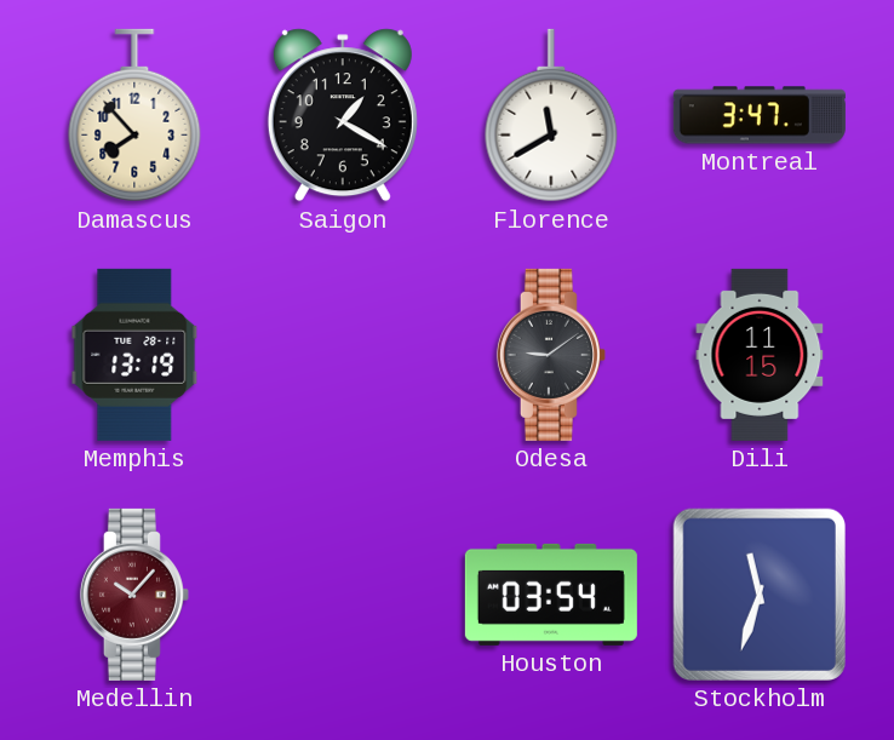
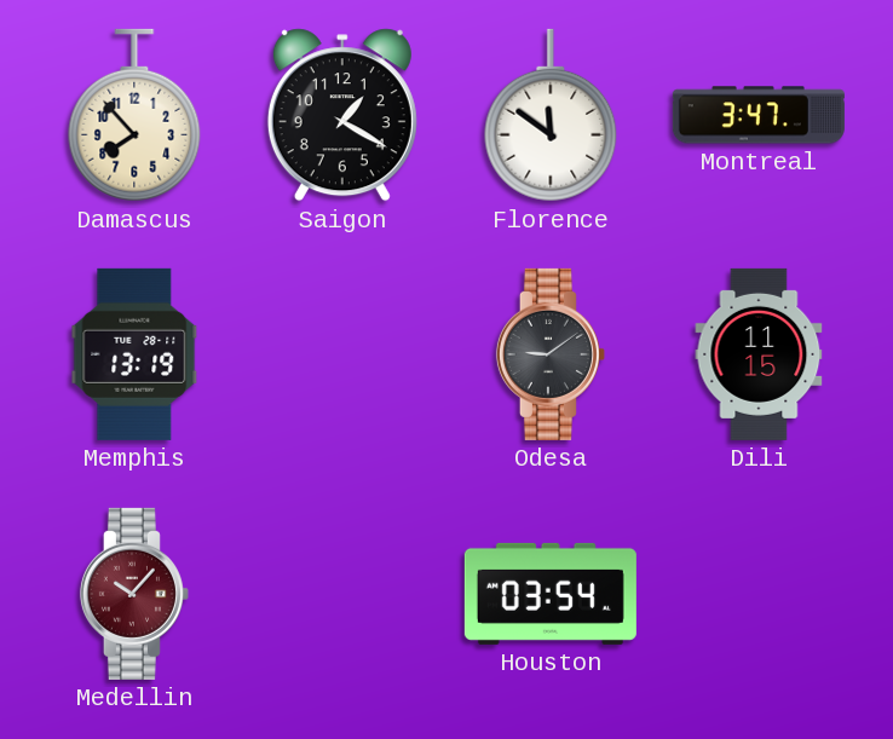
Florence: 11:40 -> 11:51
Stockholm: 11:33 -> none
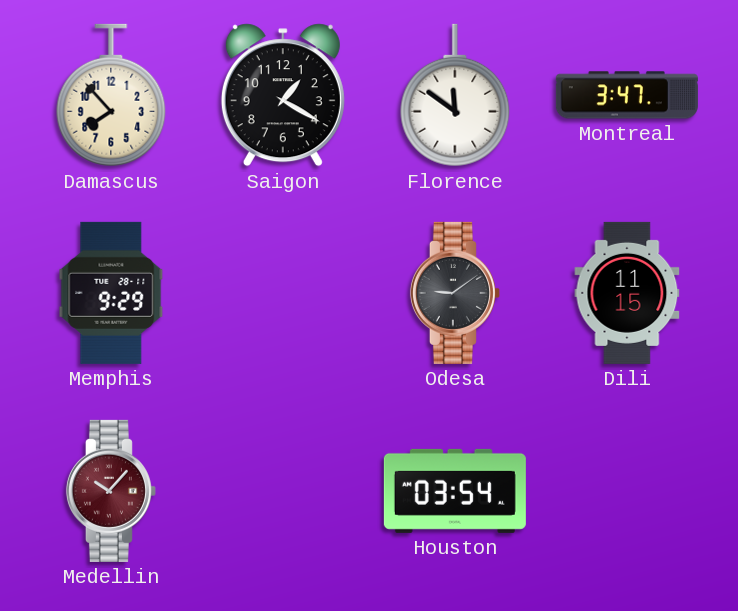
Memphis: 13:19 -> 9:29
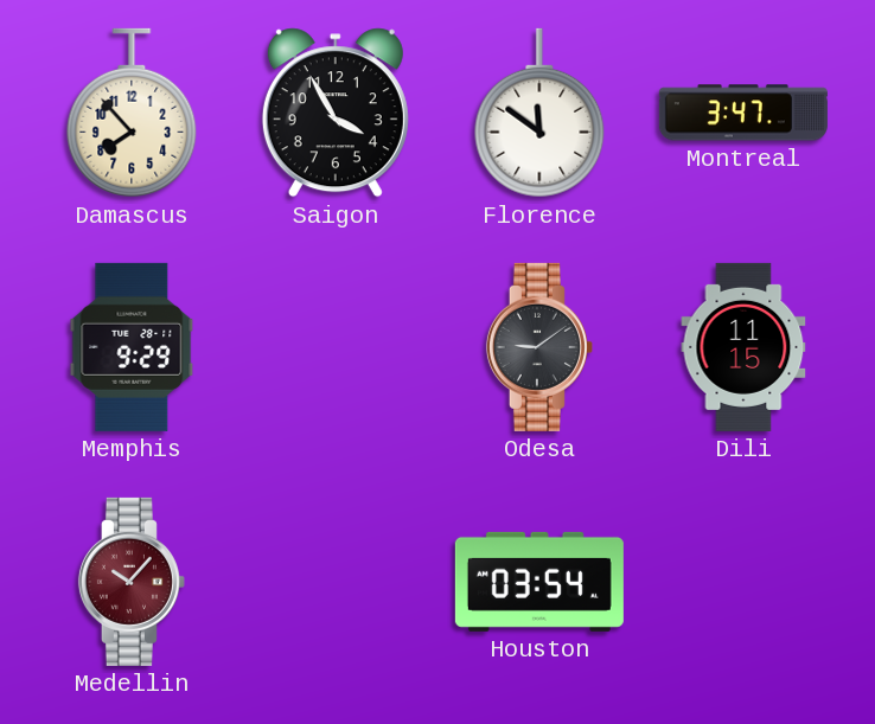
Saigon: 1:20 -> 3:55
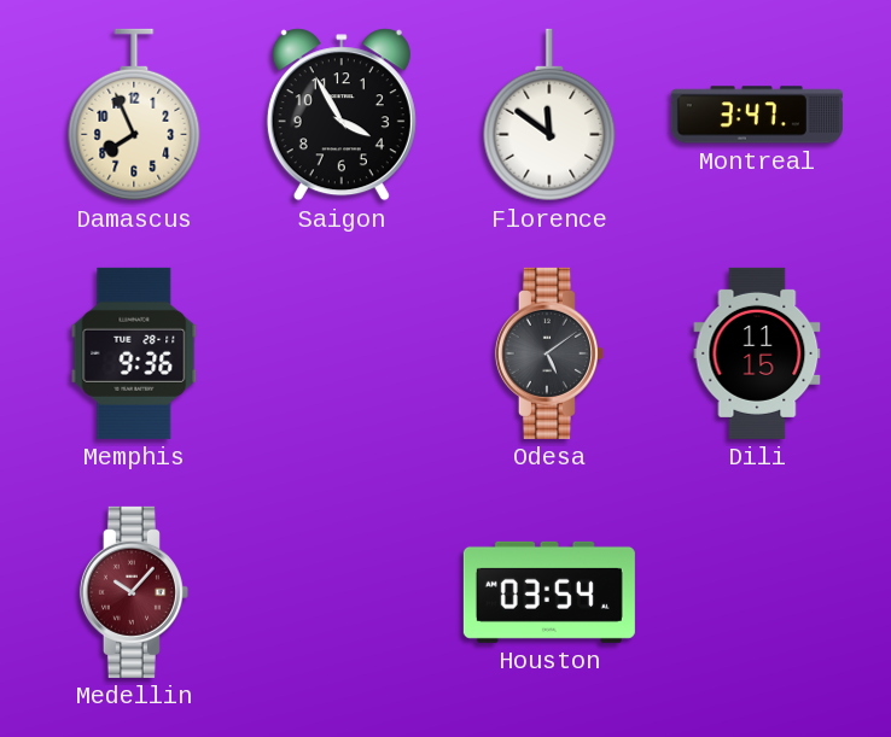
Damascus: 7:53 -> 7:56
Memphis: 9:29 -> 9:36
Odesa: 9:09 -> 5:09
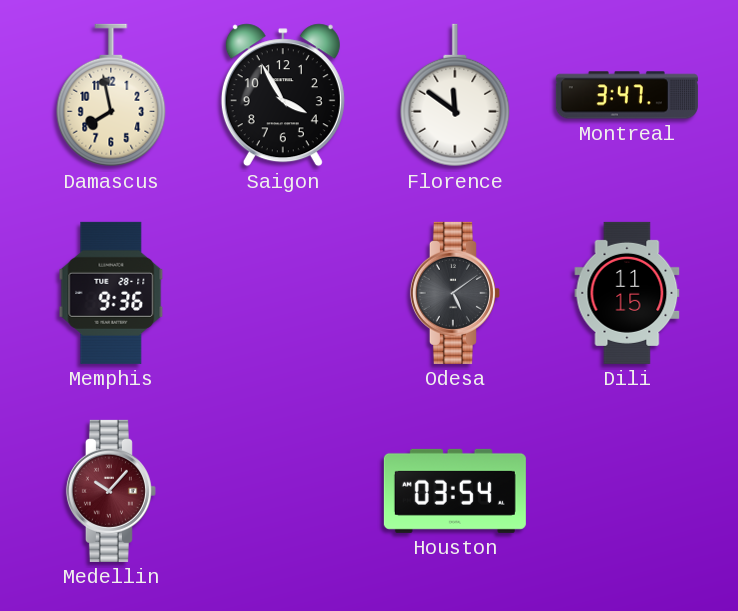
Damascus: 7:56 -> 7:58
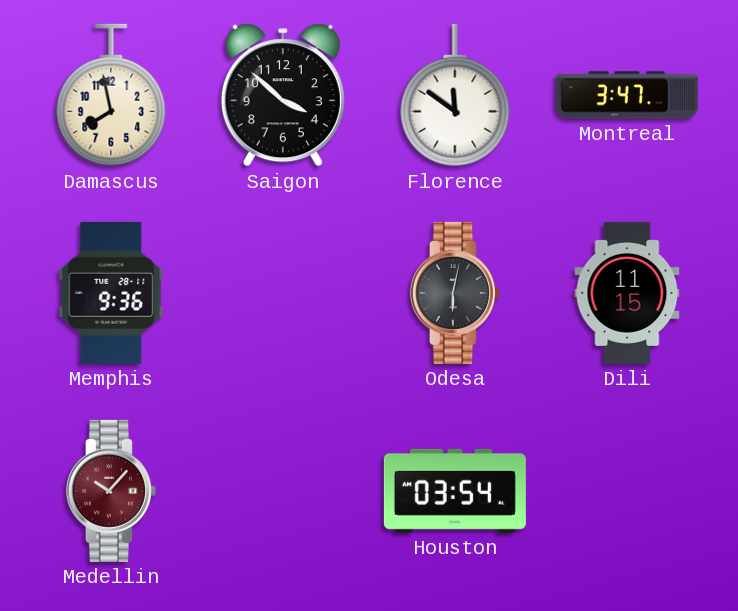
Saigon: 3:55 -> 3:52
Odesa: 5:09 -> 6:02
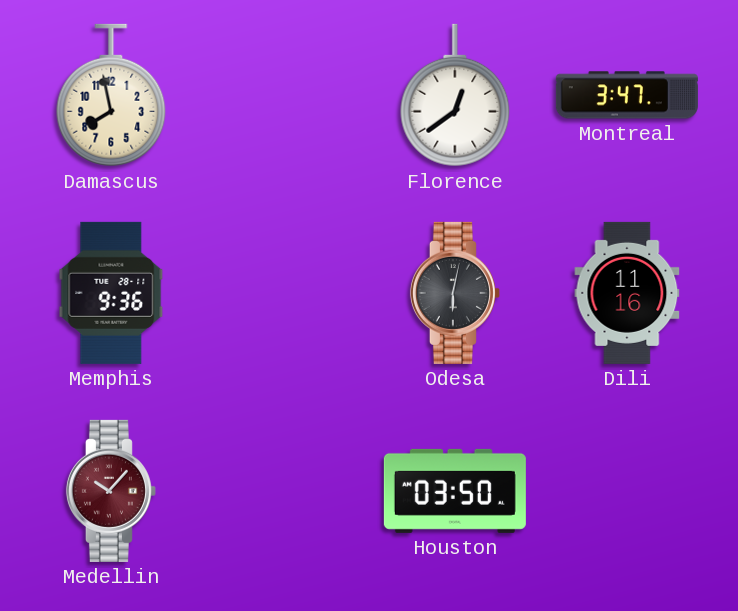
Saigon: 3:52 -> none
Florence: 11:51 -> 12:39
Dili: 11:15 -> 11:16
Houston: 03:54 -> 03:50
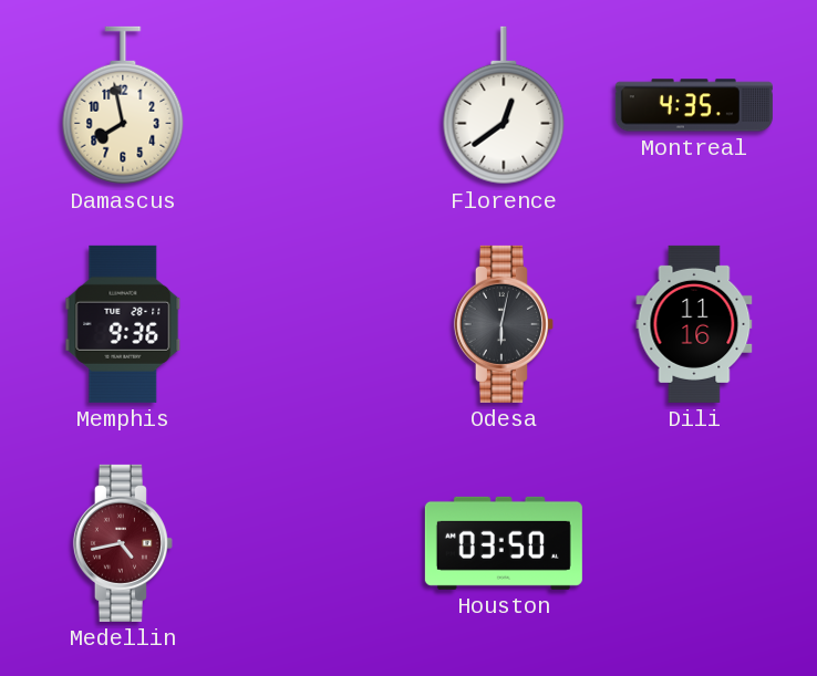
Montreal: 3:47 -> 4:35
Medellin: 10:07 -> 4:43
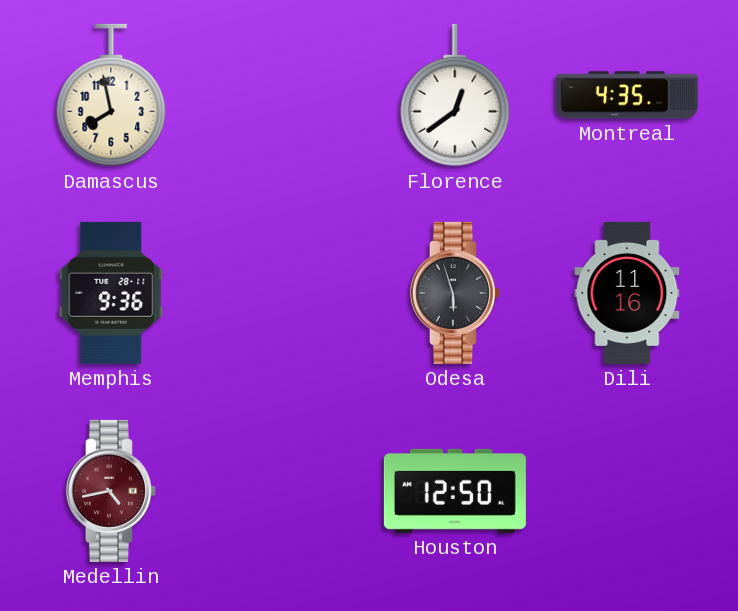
Odesa: 6:02 -> 5:57
Houston: 03:50 -> 12:50
